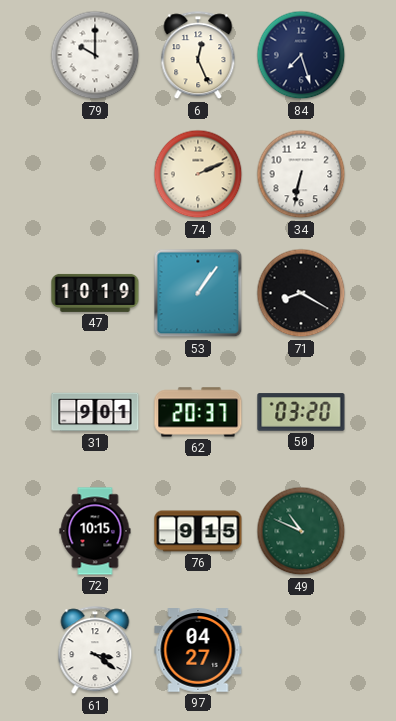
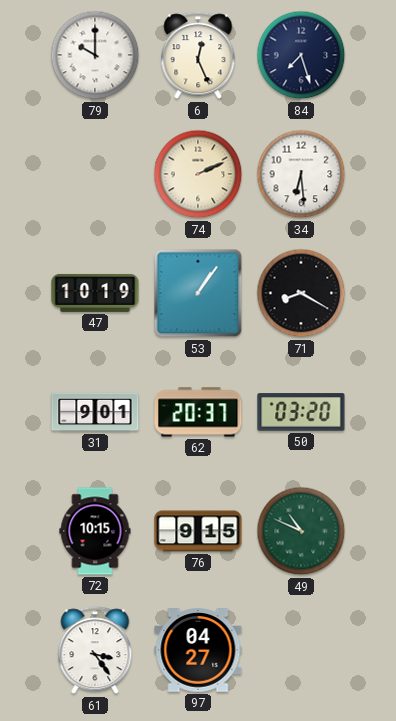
34: 6:32 -> 6:29
61: 3:21 -> 3:24
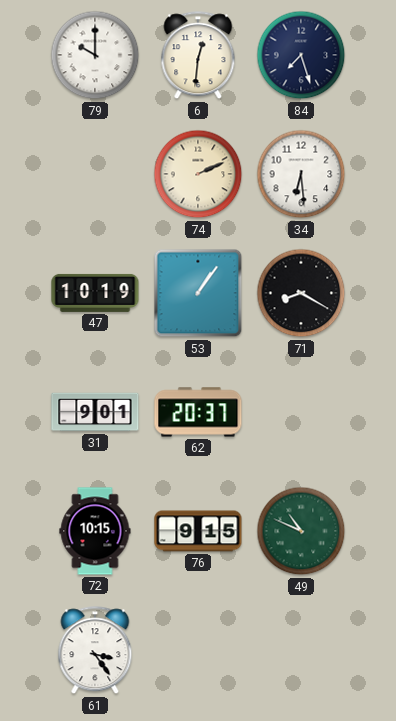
6: 12:26 -> 12:31
50: 03:20 -> none
97: 04:27 -> none
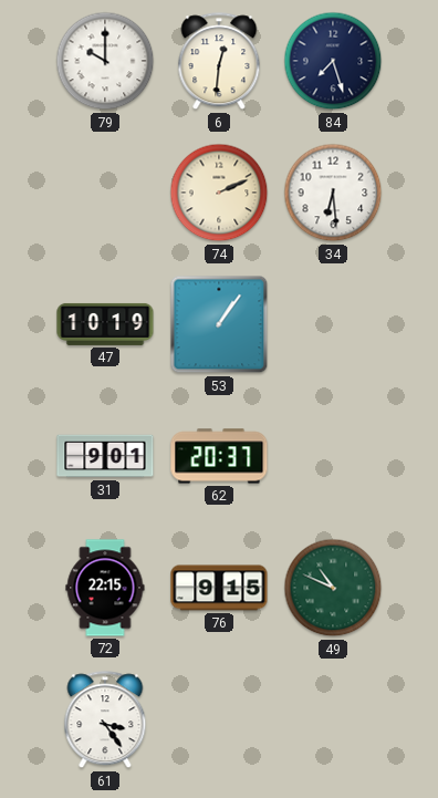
71: 8:20 -> none
72: 10:15 -> 22:15
